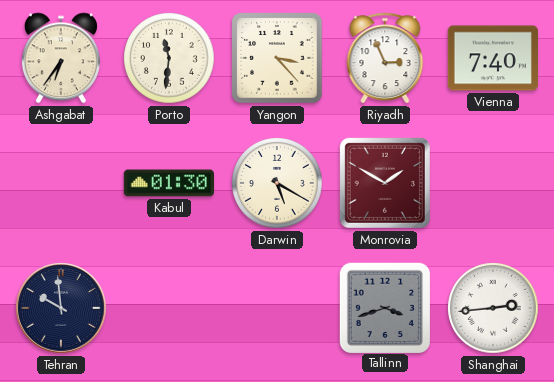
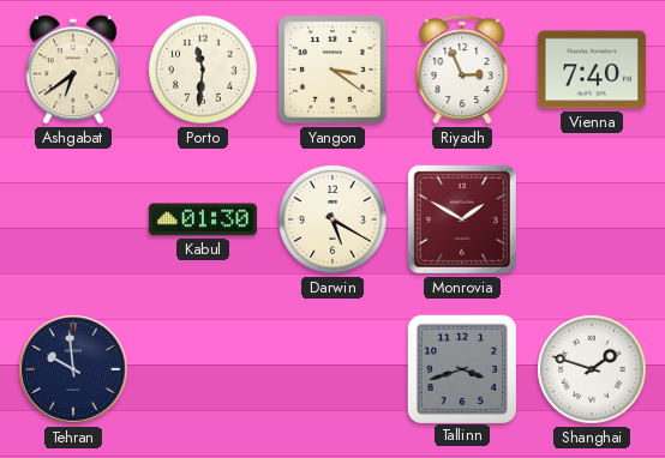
Ashgabat: 6:36 -> 6:39
Yangon: 3:23 -> 3:21
Shanghai: 2:44 -> 1:48
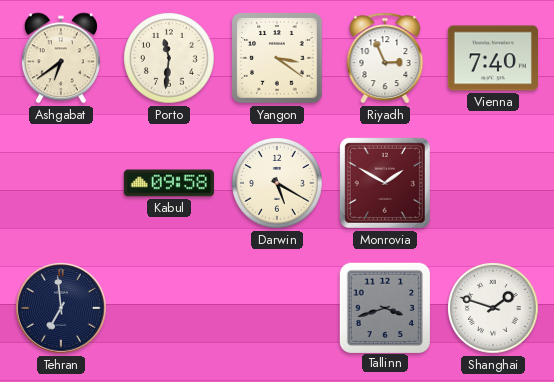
Kabul: 01:30 -> 09:58
Tehran: 9:59 -> 6:59
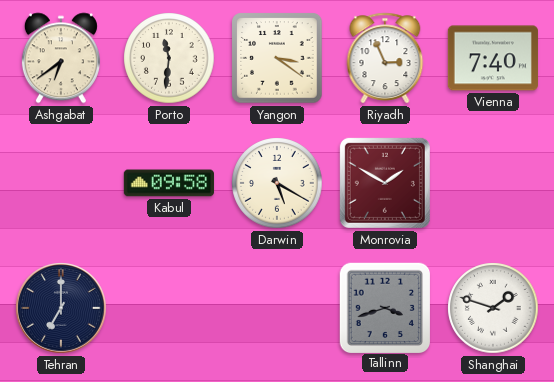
Tehran: 6:59 -> 7:00
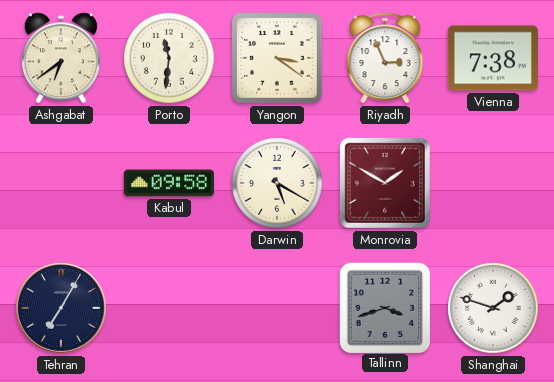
Vienna: 7:40 -> 7:38
Tehran: 7:00 -> 7:05
